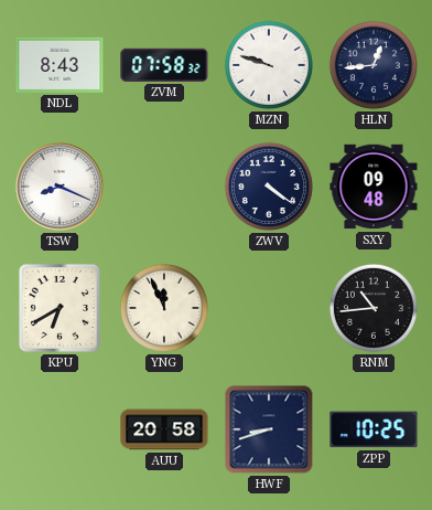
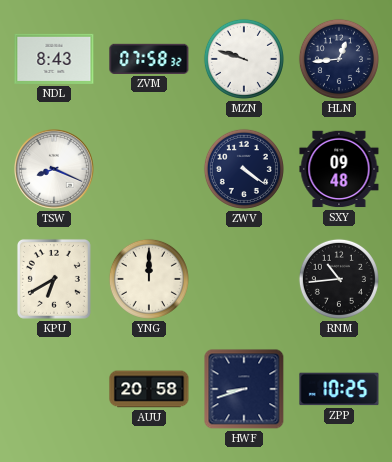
YNG: 11:56 -> 12:00
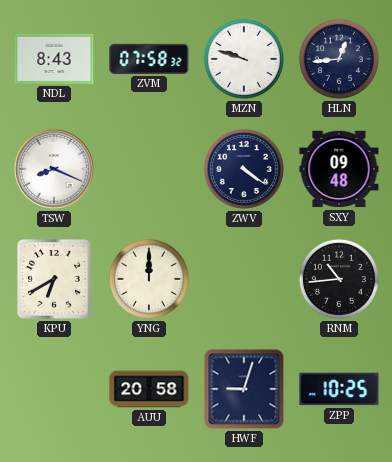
HWF: 8:42 -> 9:03
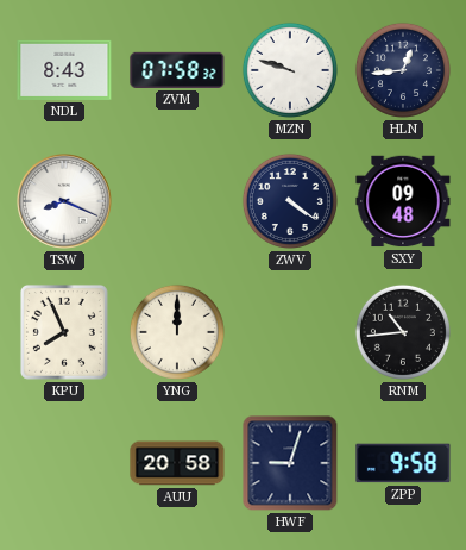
KPU: 6:40 -> 7:56
ZPP: 10:25 -> 9:58
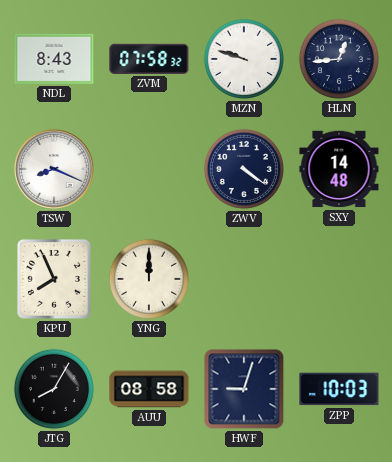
SXY: 09:48 -> 14:48
RNM: 10:44 -> none
JTG: none -> 8:05
AUU: 20:58 -> 08:58
ZPP: 9:58 -> 10:03
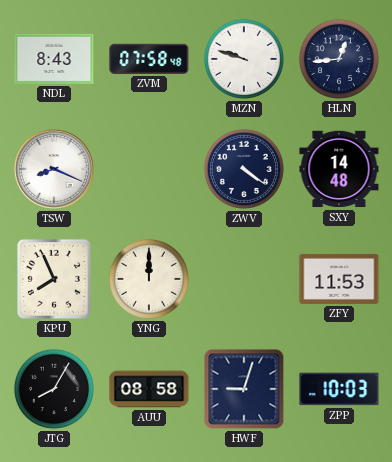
ZVM: 07:58:32 -> 07:58:48
ZFY: none -> 11:53
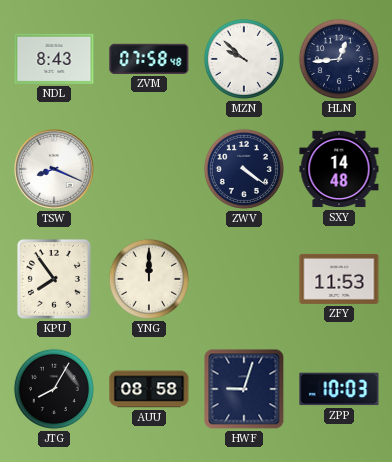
MZN: 9:48 -> 9:52
KPU: 7:56 -> 7:54
